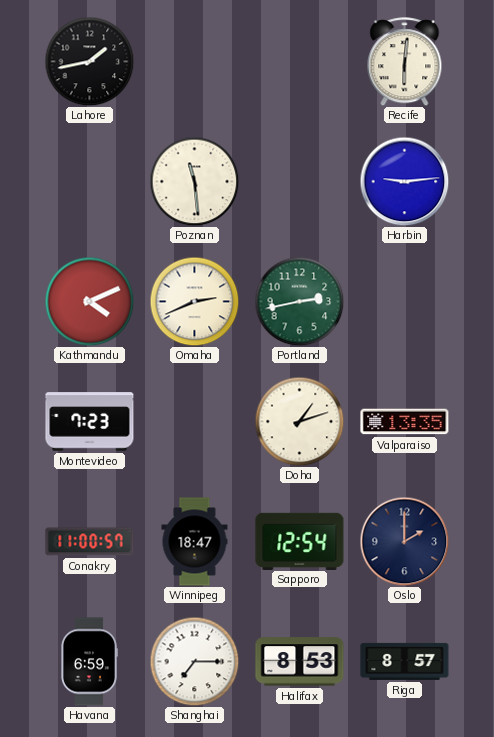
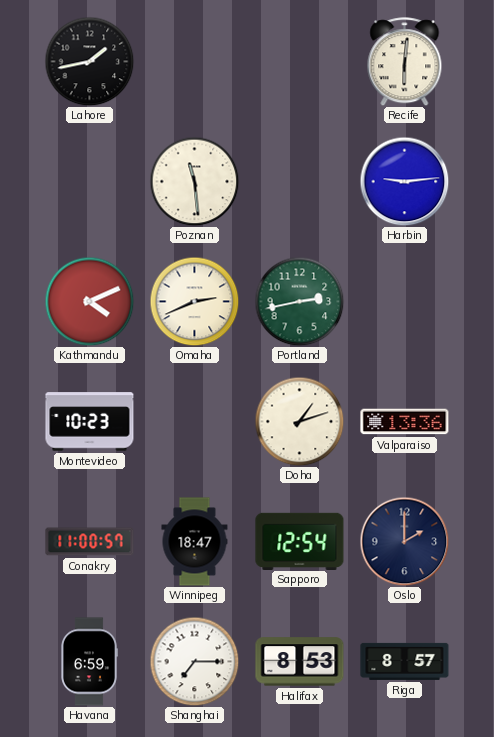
Montevideo: 7:23 -> 10:23
Valparaiso: 13:35 -> 13:36
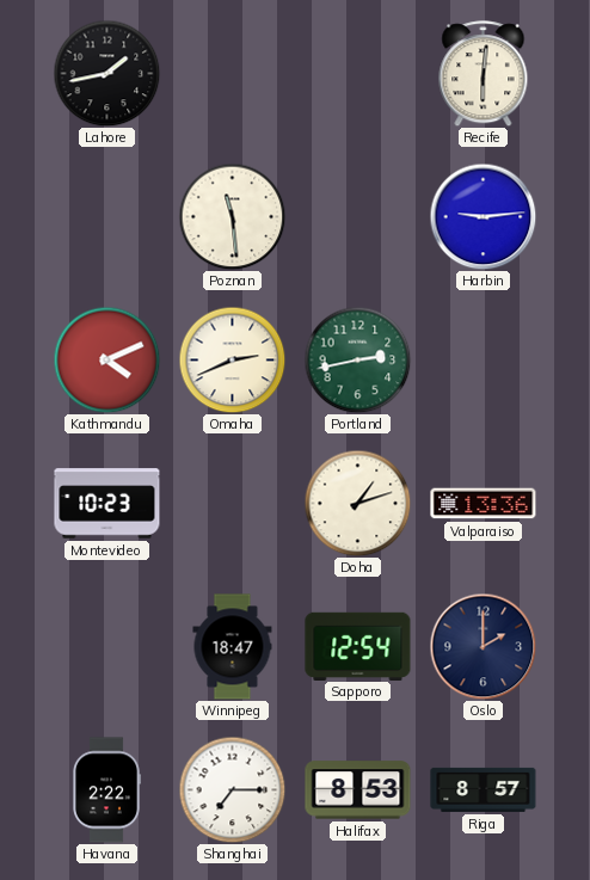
Conakry: 11:00 -> none
Havana: 6:59 -> 2:22
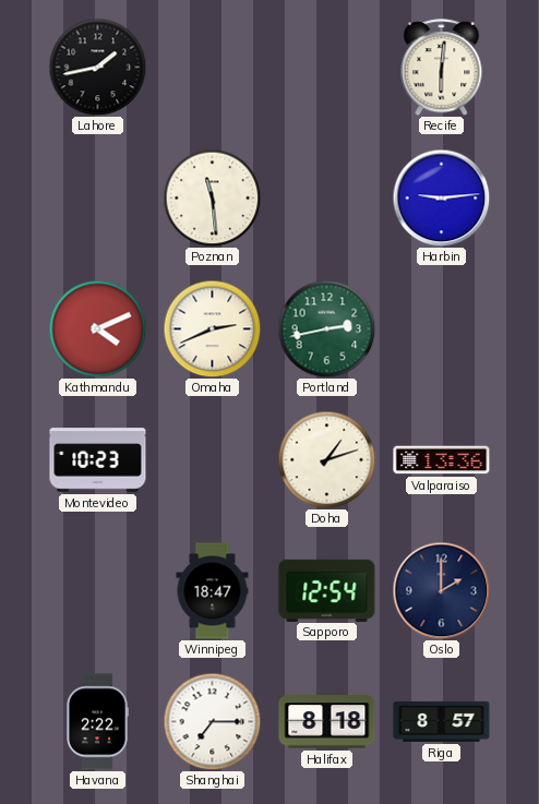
Halifax: 8:53 -> 8:18
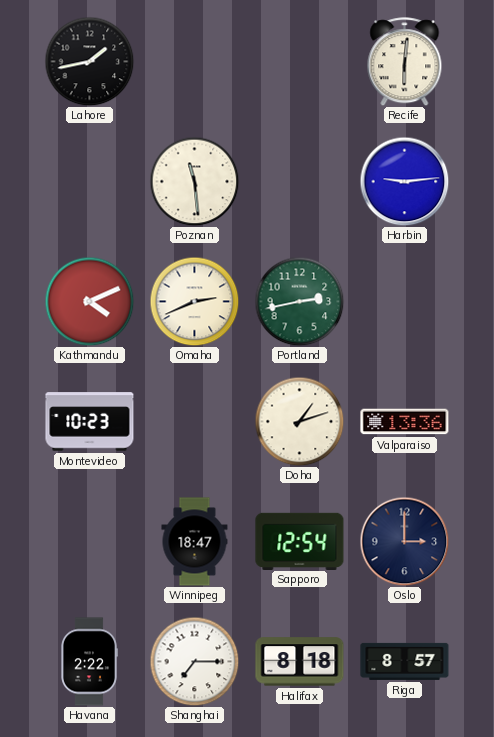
Oslo: 2:00 -> 3:00
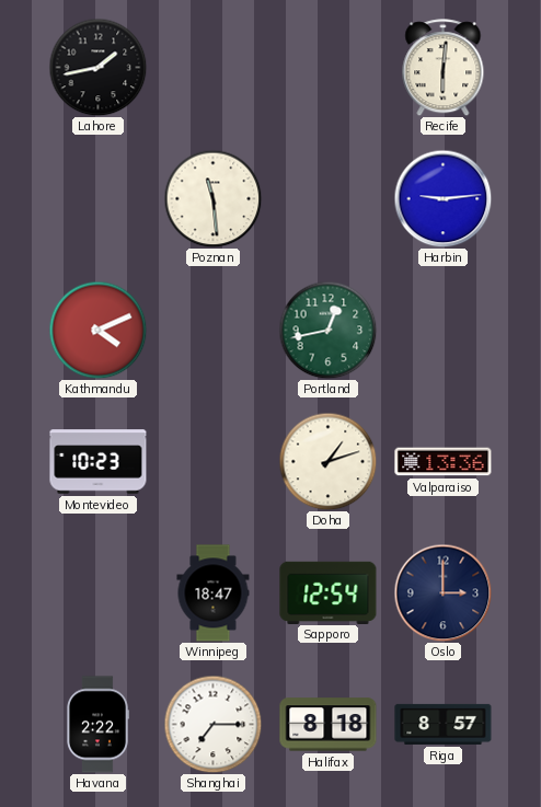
Omaha: 2:41 -> none
Portland: 2:43 -> 12:43
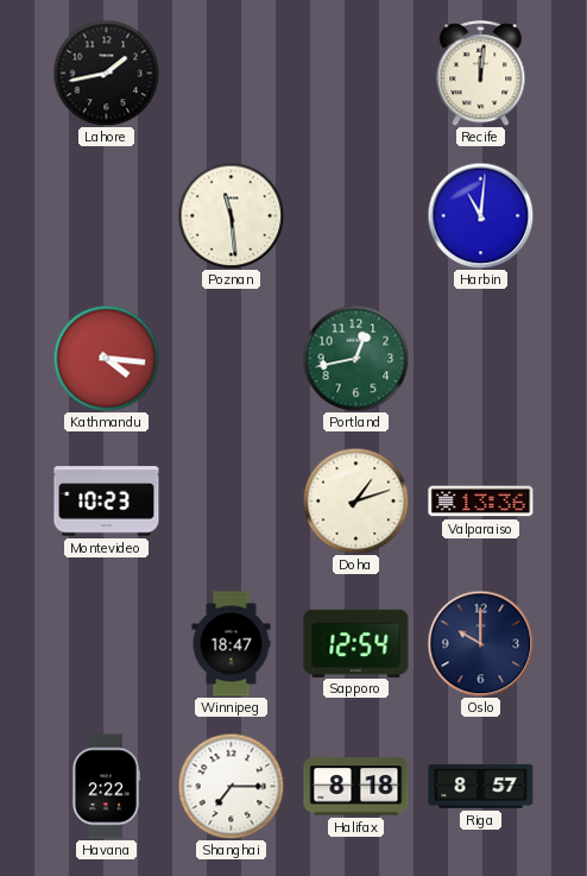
Recife: 6:01 -> 12:01
Harbin: 9:14 -> 11:01
Kathmandu: 4:11 -> 4:16
Oslo: 3:00 -> 10:00
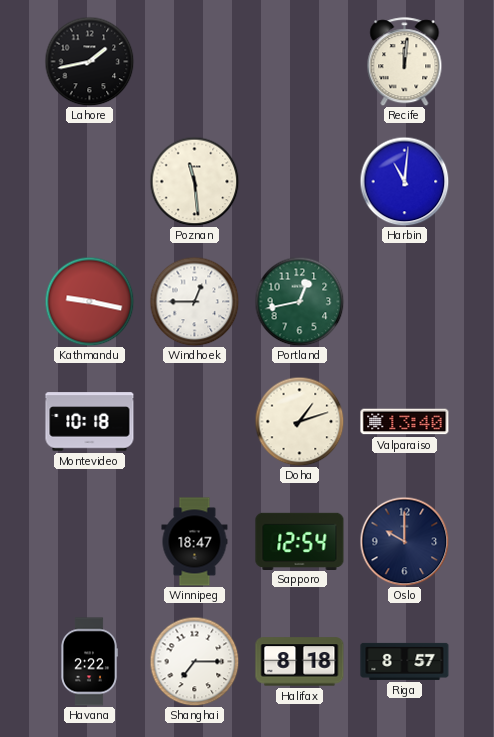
Kathmandu: 4:16 -> 9:17
Windhoek: none -> 12:45
Montevideo: 10:23 -> 10:18
Valparaiso: 13:36 -> 13:40
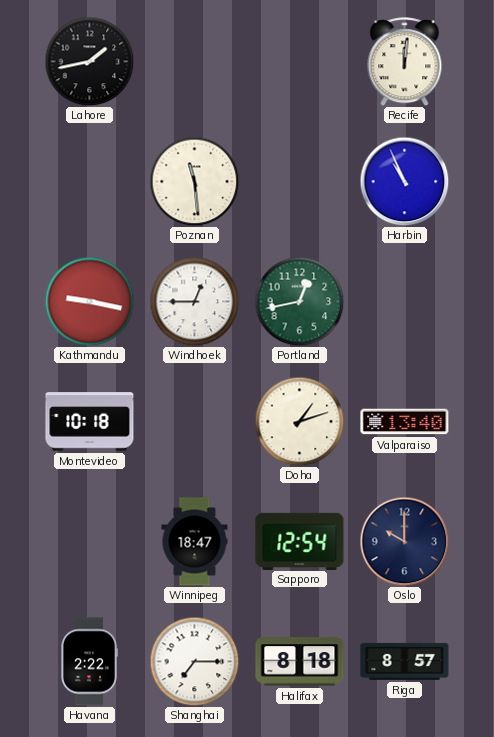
Harbin: 11:01 -> 10:56
